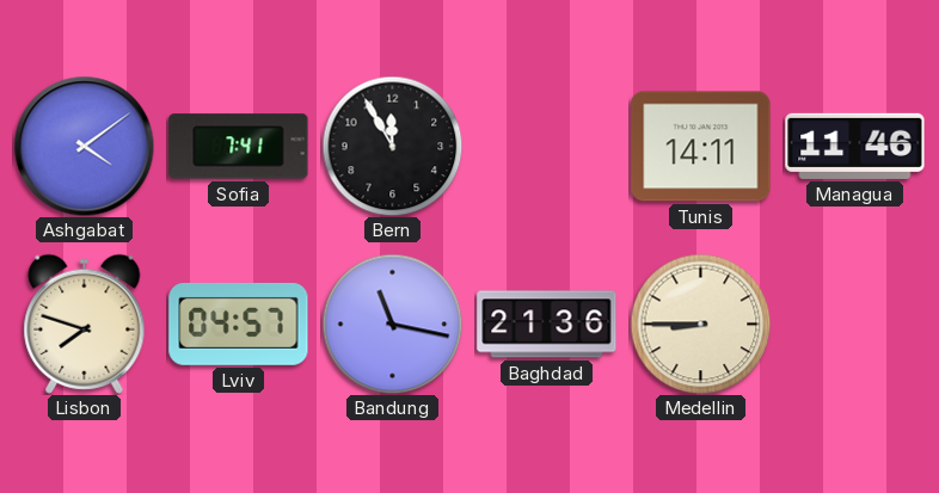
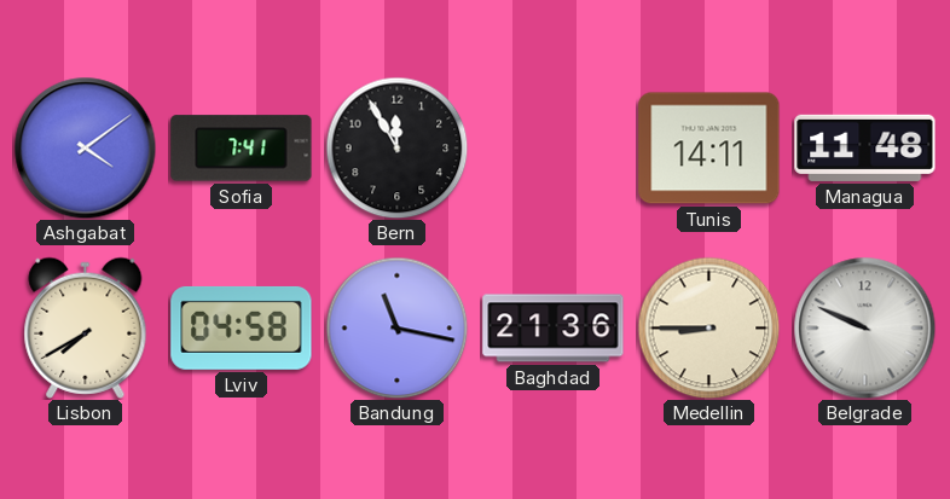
Managua: 11:46 -> 11:48
Lisbon: 7:48 -> 7:40
Lviv: 04:57 -> 04:58
Belgrade: none -> 9:49
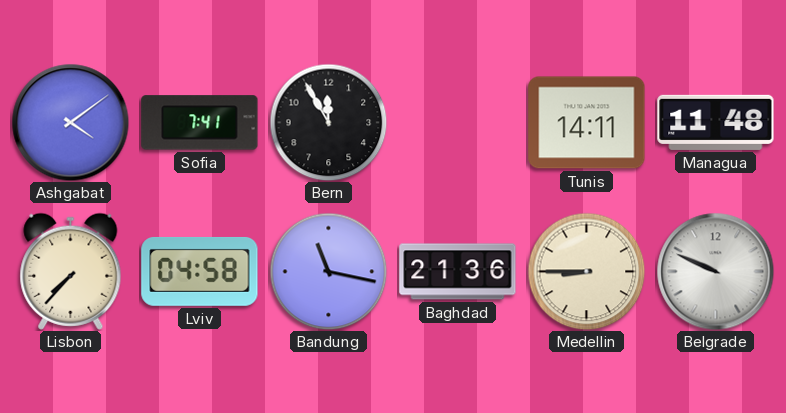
Lisbon: 7:40 -> 7:37
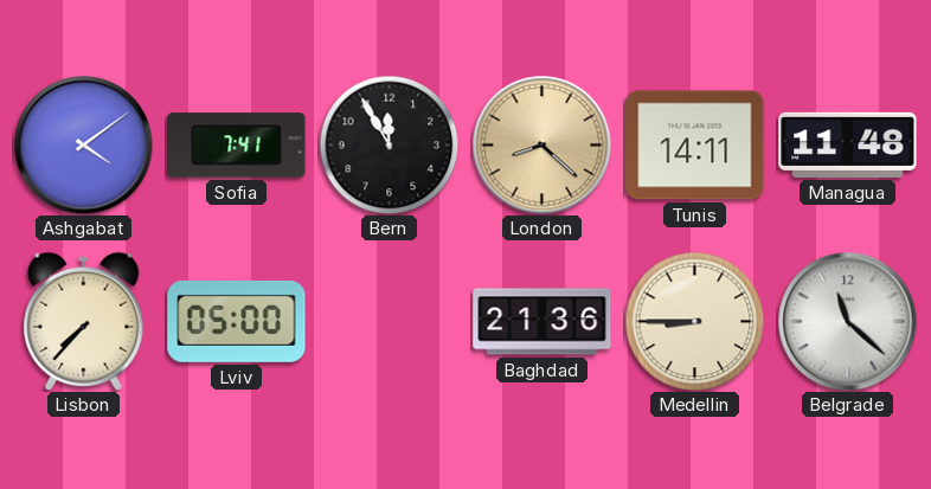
London: none -> 8:22
Lviv: 04:58 -> 05:00
Bandung: 11:17 -> none
Belgrade: 9:49 -> 11:22
